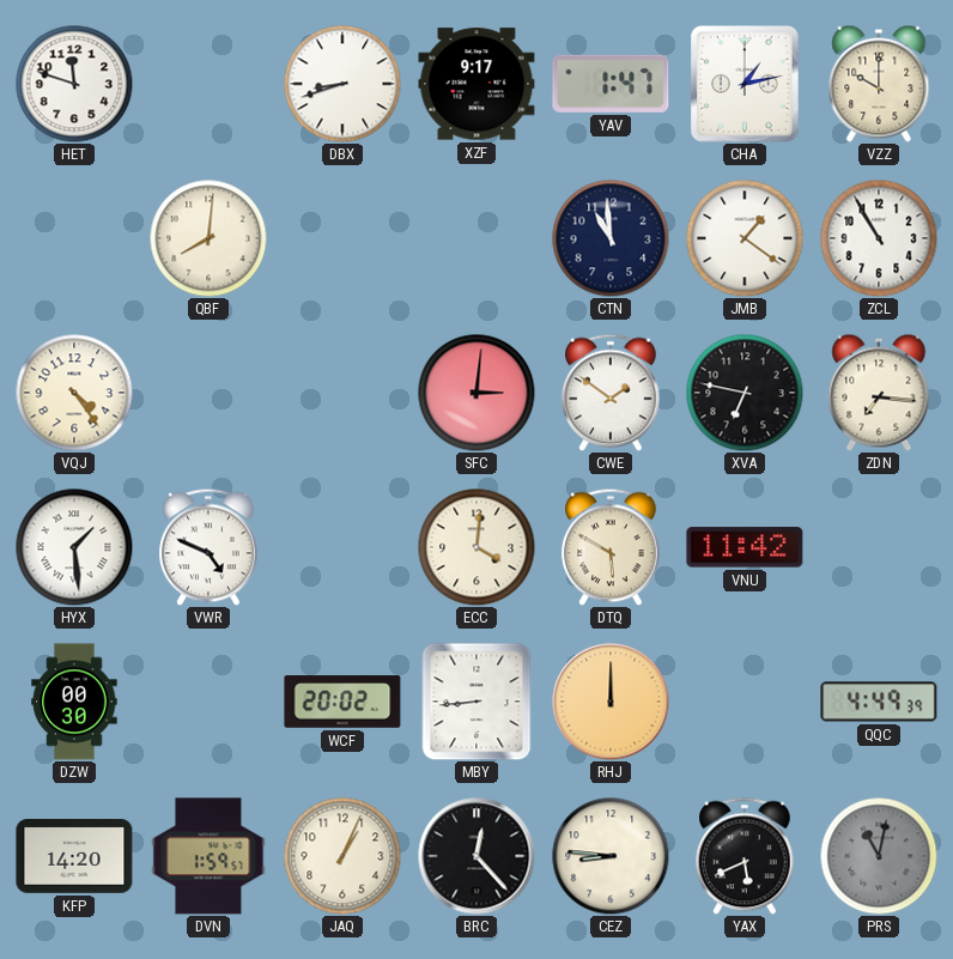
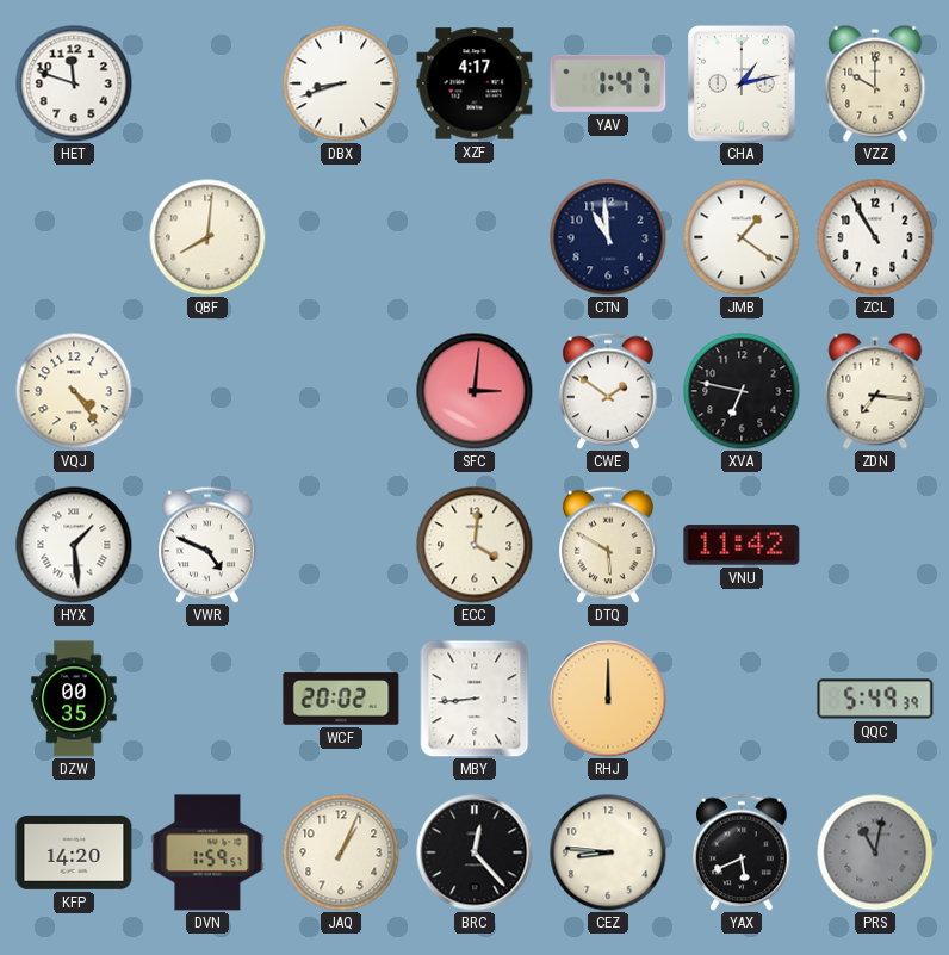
XZF: 9:17 -> 4:17
DZW: 00:30 -> 00:35
QQC: 4:49 -> 5:49
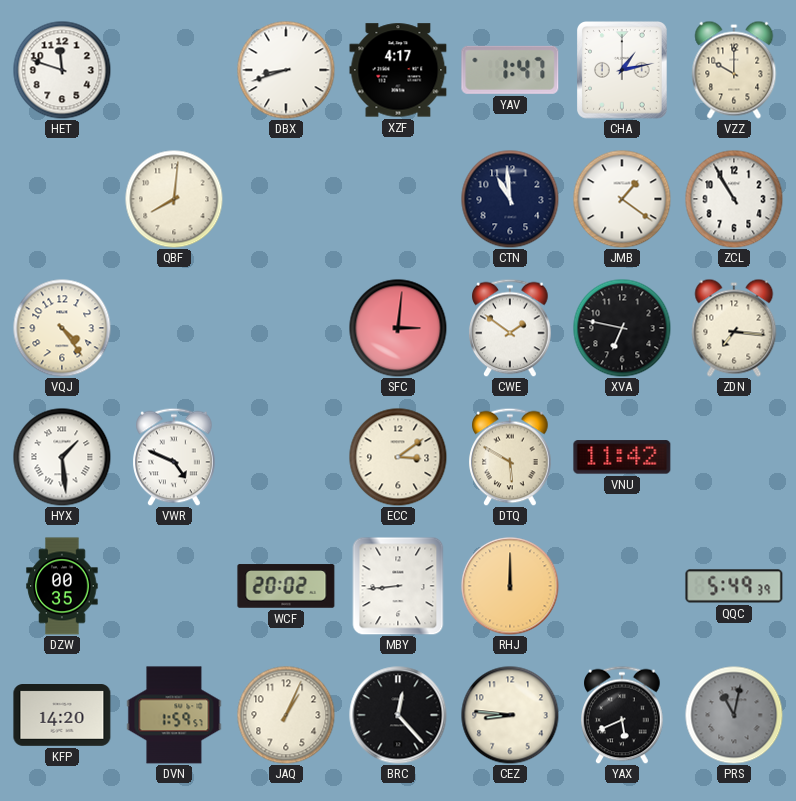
ECC: 4:01 -> 3:09
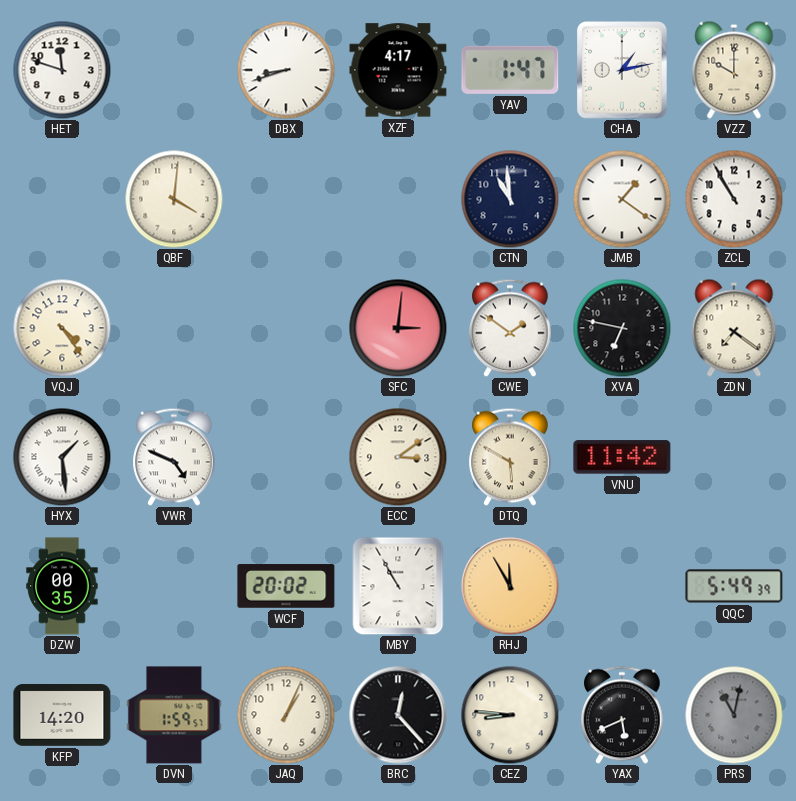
QBF: 8:01 -> 4:01
ZDN: 7:16 -> 7:21
MBY: 8:44 -> 10:55
RHJ: 12:00 -> 11:55
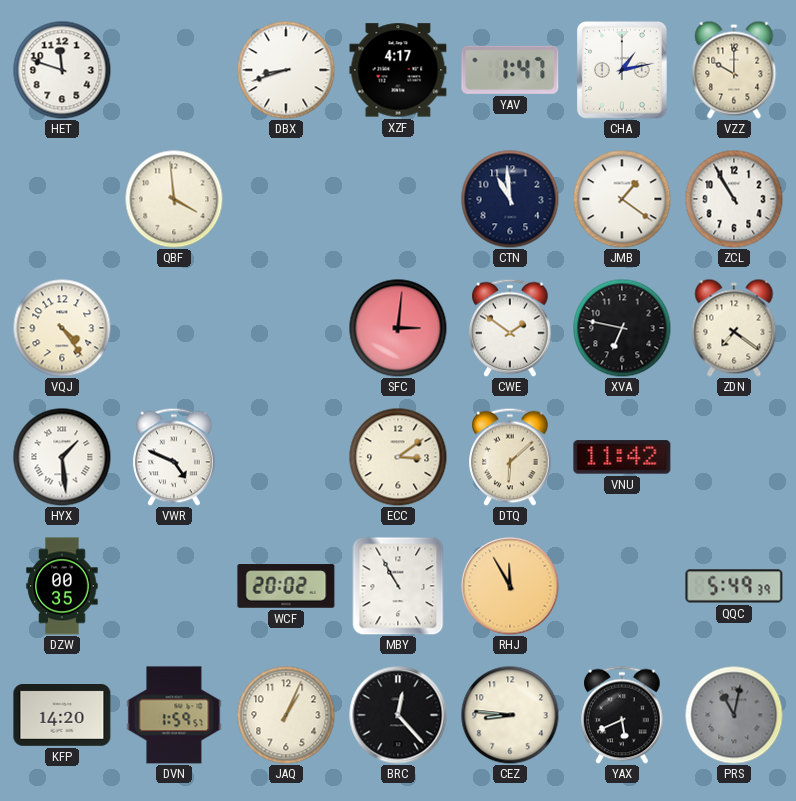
QBF: 4:01 -> 3:59
DTQ: 5:50 -> 6:08
